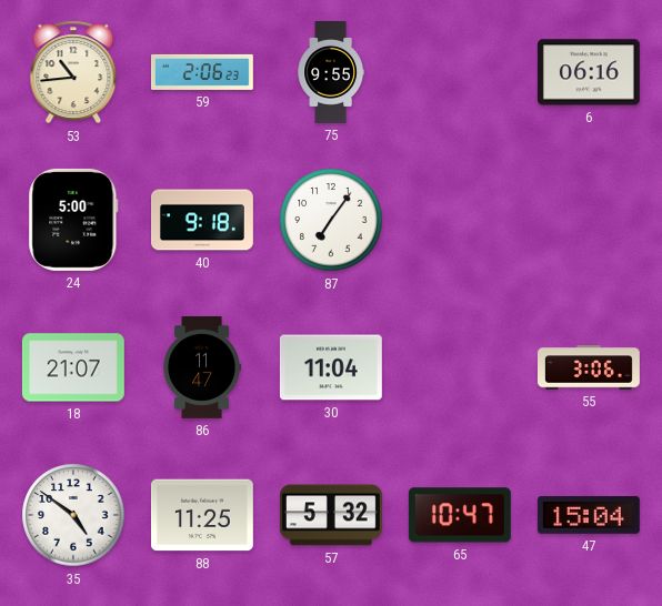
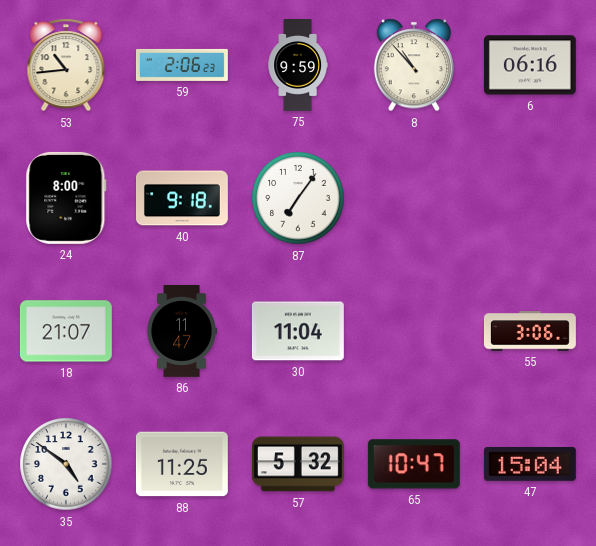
75: 9:55 -> 9:59
8: none -> 10:53
24: 5:00 -> 8:00
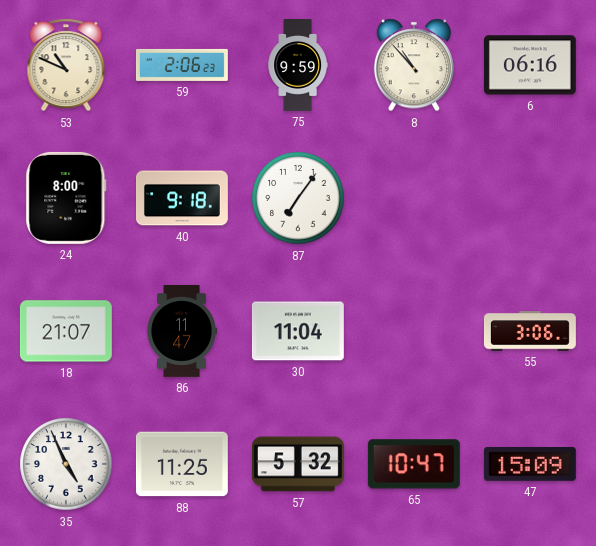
53: 10:44 -> 10:49
35: 4:51 -> 4:56
47: 15:04 -> 15:09
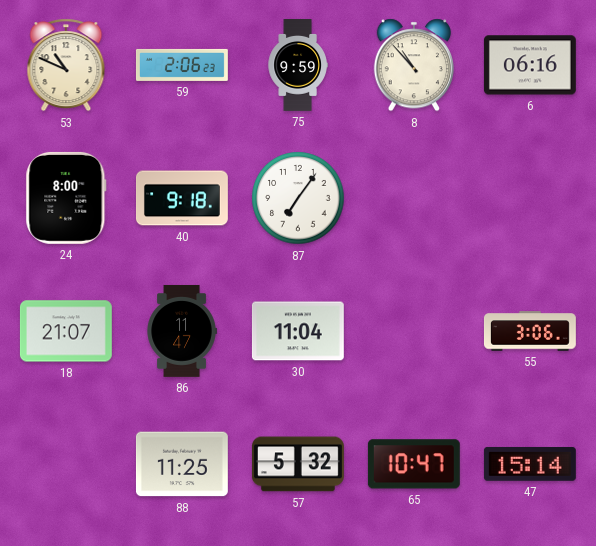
35: 4:56 -> none
47: 15:09 -> 15:14
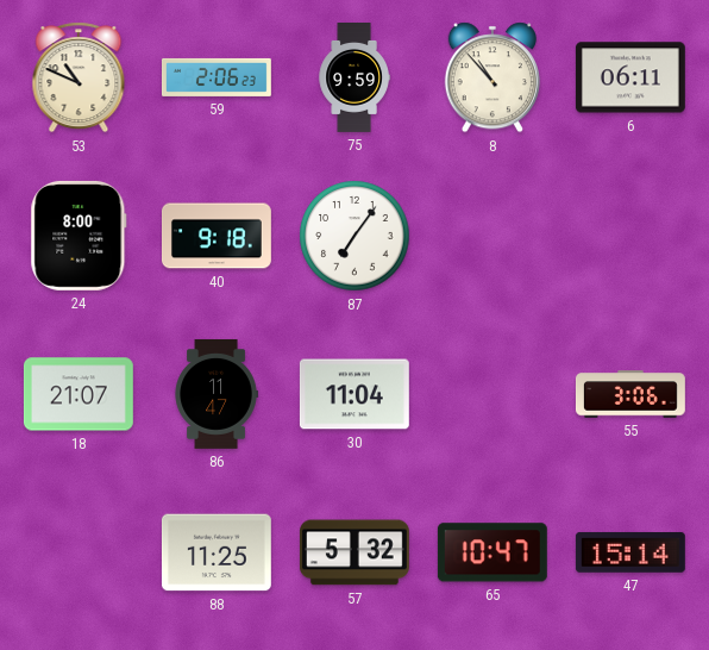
6: 06:16 -> 06:11
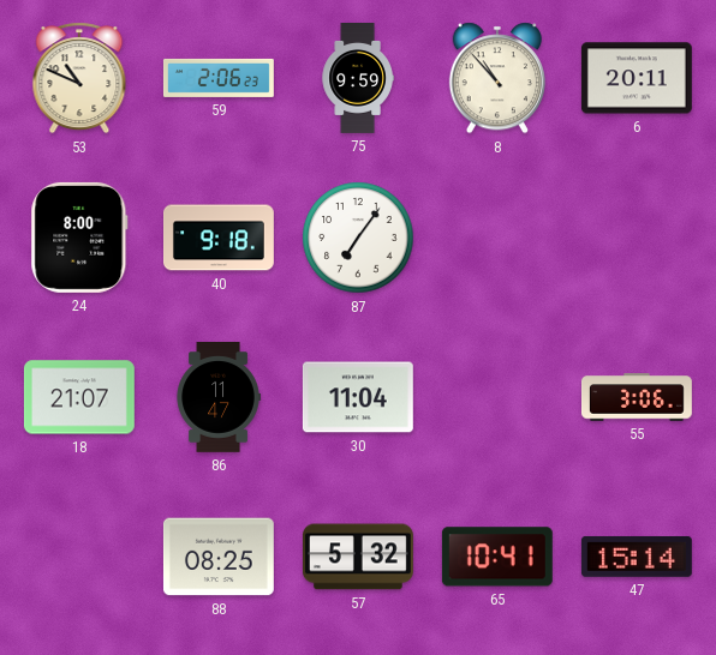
6: 06:11 -> 20:11
88: 11:25 -> 08:25
65: 10:47 -> 10:41
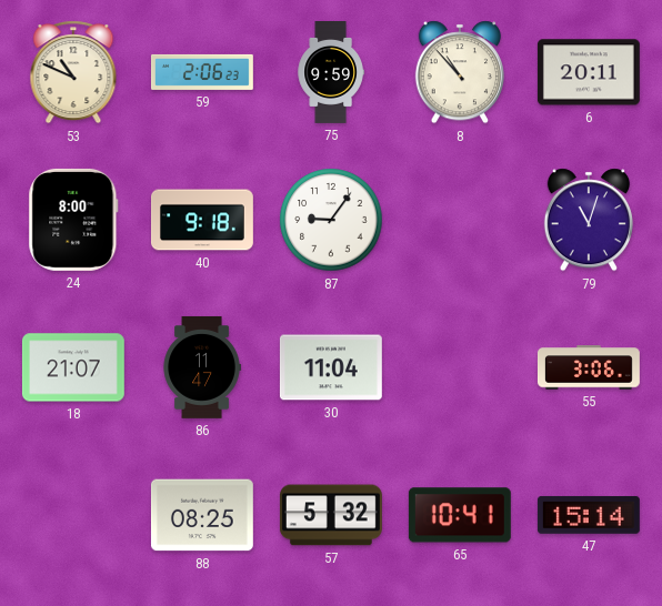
87: 7:06 -> 9:06
79: none -> 11:03
